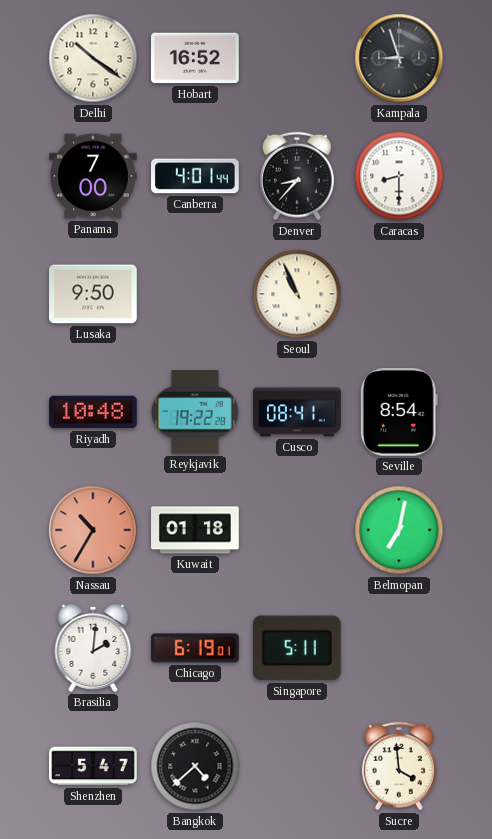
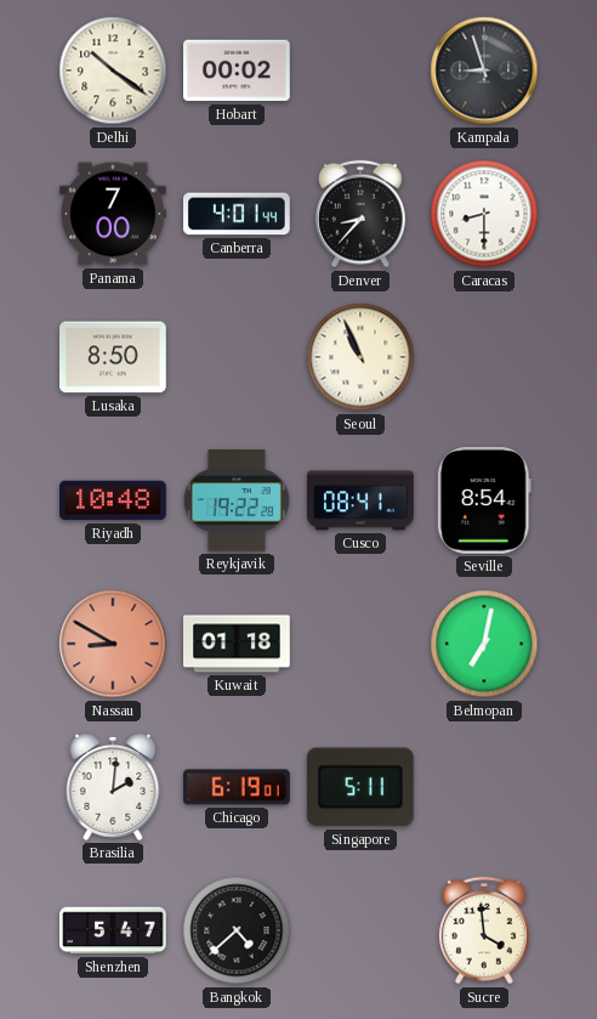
Hobart: 16:52 -> 00:02
Lusaka: 9:50 -> 8:50
Nassau: 10:35 -> 8:50
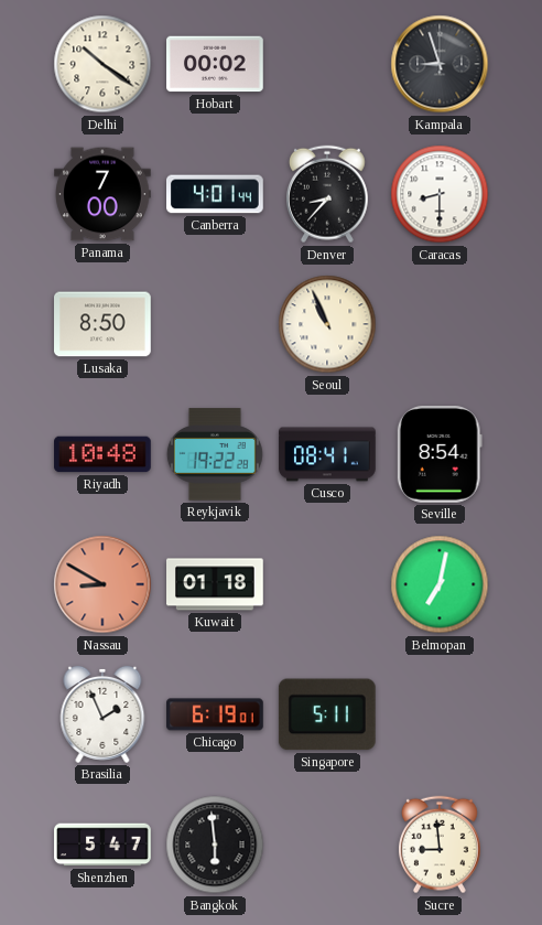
Brasilia: 2:01 -> 1:56
Bangkok: 4:38 -> 5:59
Sucre: 3:59 -> 8:59
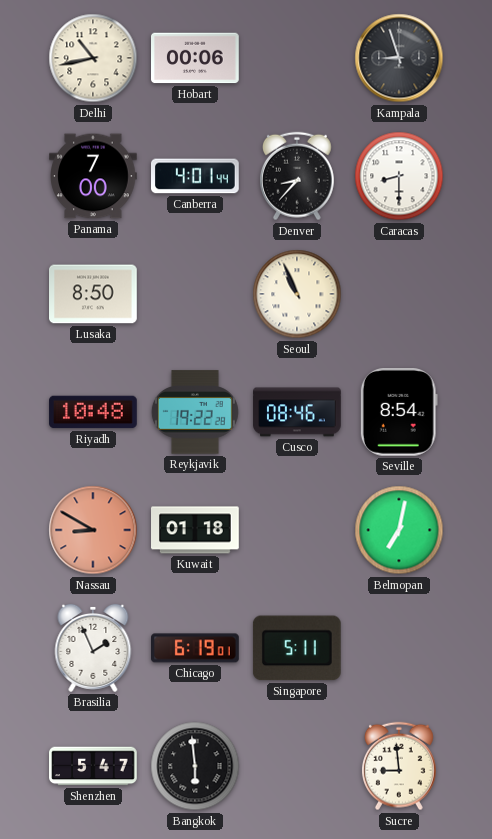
Delhi: 10:21 -> 10:43
Hobart: 00:02 -> 00:06
Cusco: 08:41 -> 08:46
